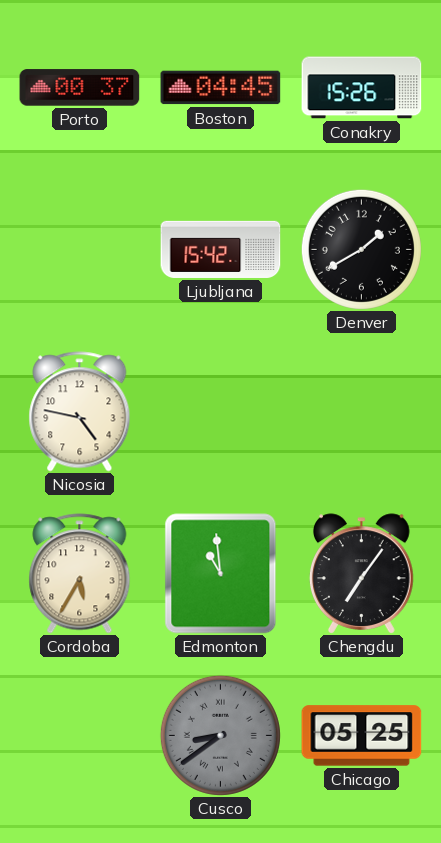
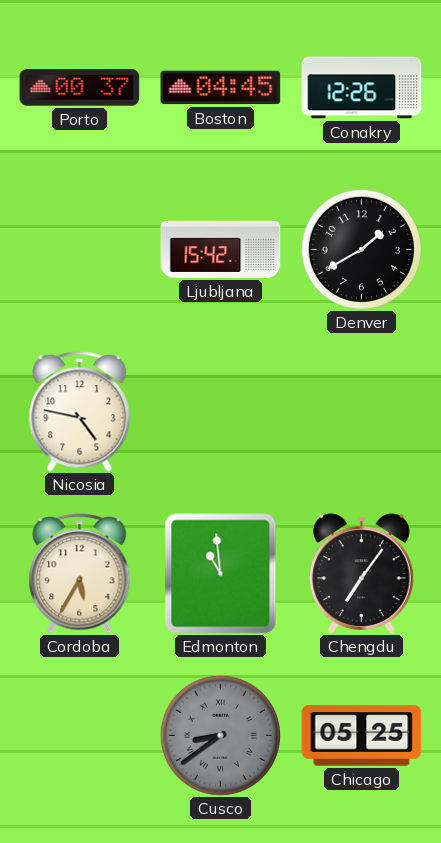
Conakry: 15:26 -> 12:26
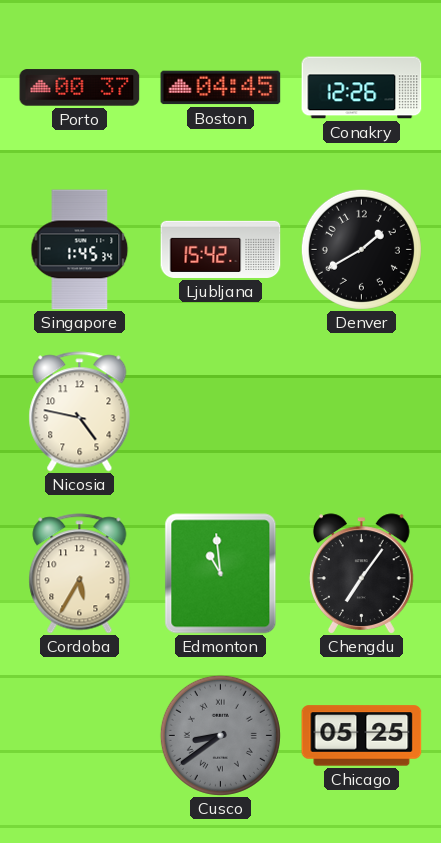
Singapore: none -> 1:45
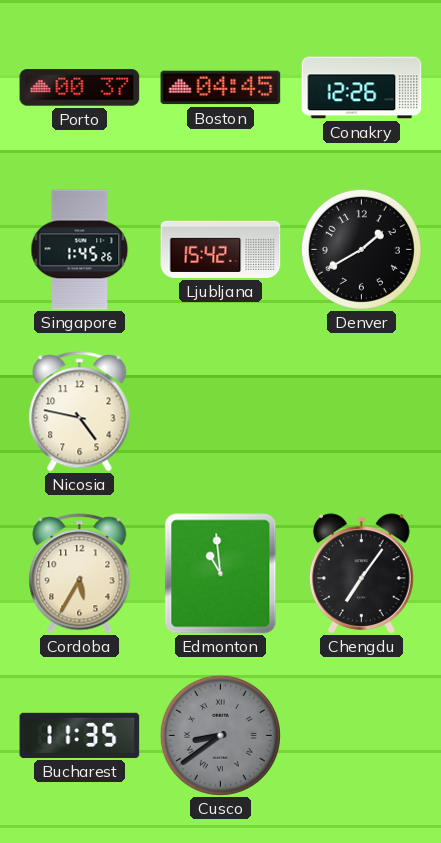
Singapore: 1:45:34 -> 1:45:26
Bucharest: none -> 11:35
Chicago: 05:25 -> none
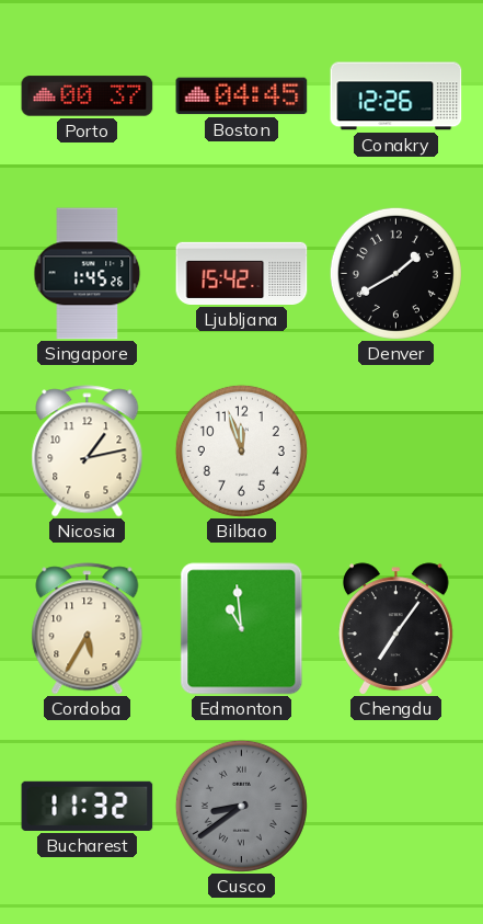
Nicosia: 4:47 -> 1:13
Bilbao: none -> 11:57
Bucharest: 11:35 -> 11:32
